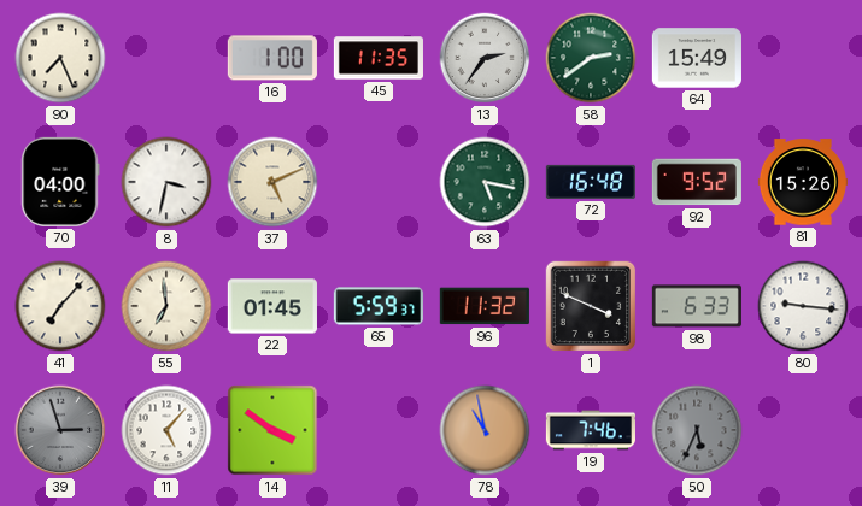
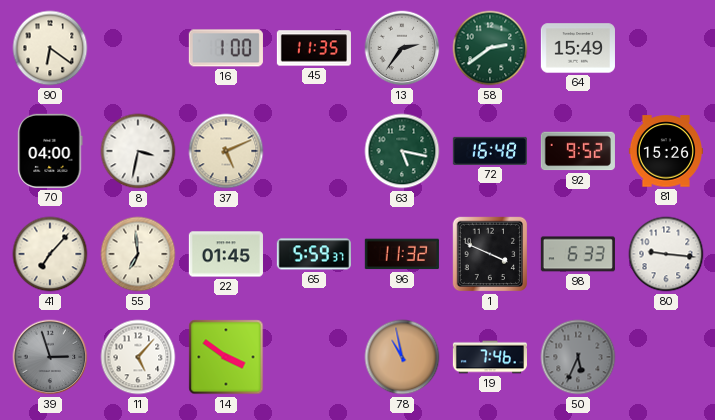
90: 7:26 -> 6:21
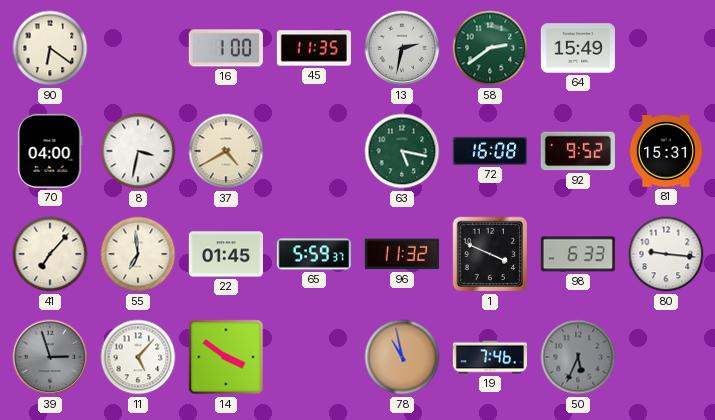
13: 2:36 -> 2:32
37: 5:11 -> 4:40
72: 16:48 -> 16:08
81: 15:26 -> 15:31
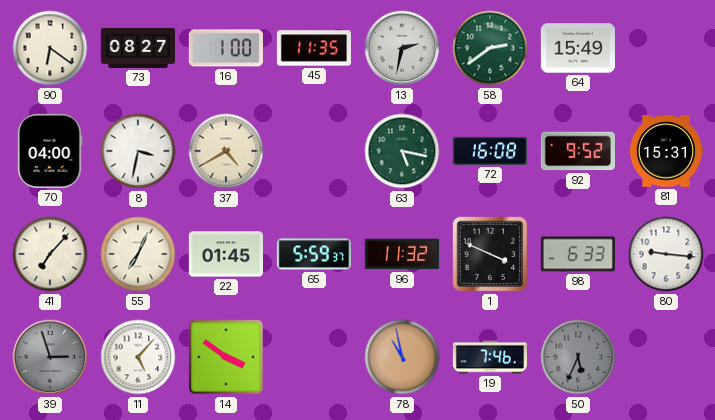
73: none -> 08:27
55: 6:59 -> 7:04
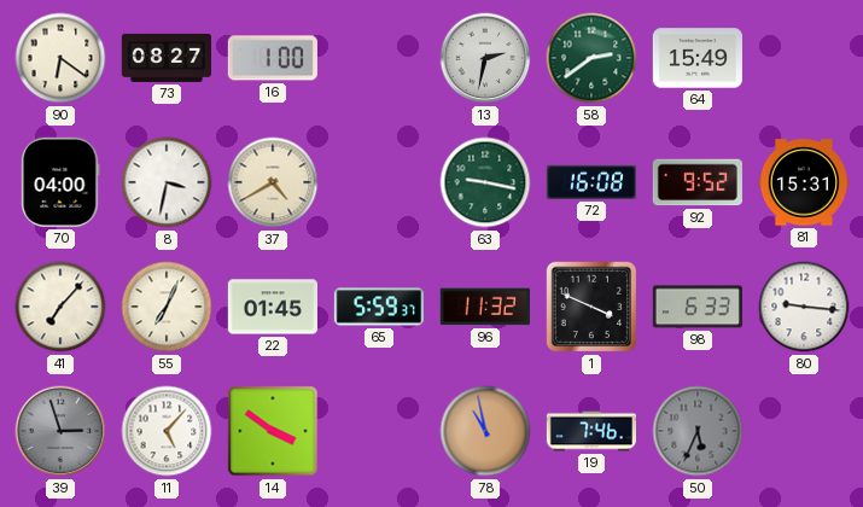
45: 11:35 -> none
63: 5:17 -> 9:17
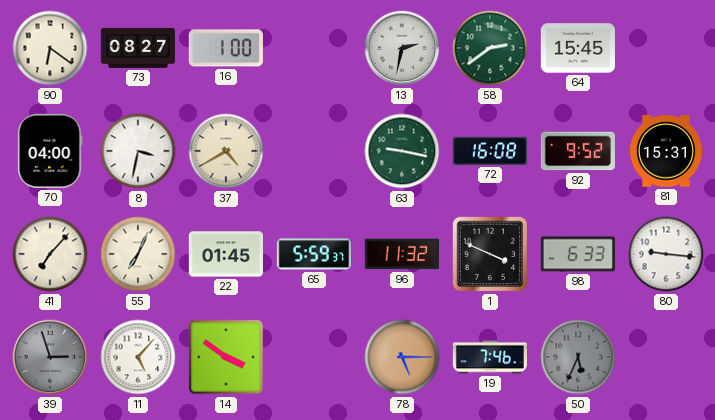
64: 15:49 -> 15:45
78: 10:58 -> 5:15
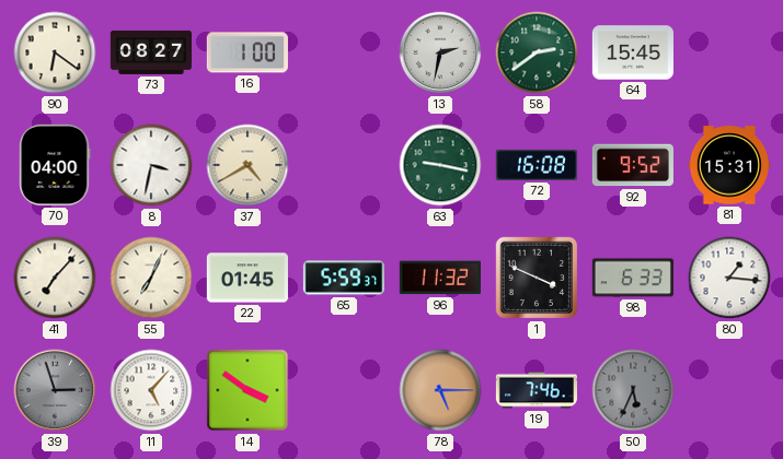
80: 9:16 -> 1:16
